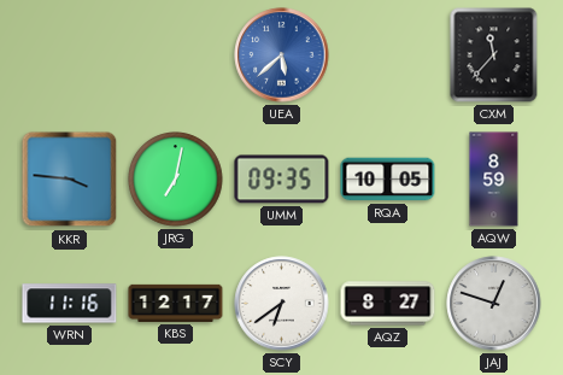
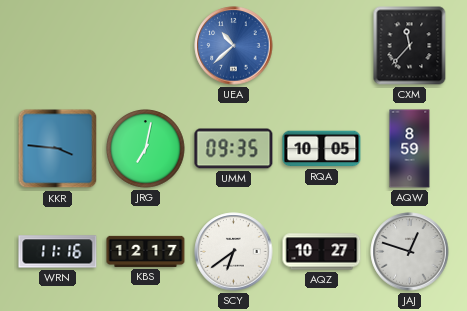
UEA: 5:38 -> 10:38
AQZ: 8:27 -> 10:27
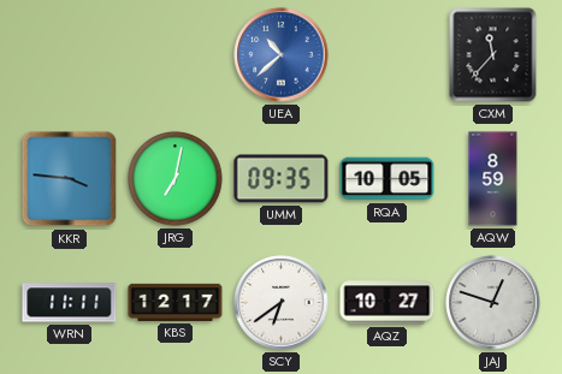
WRN: 11:16 -> 11:11
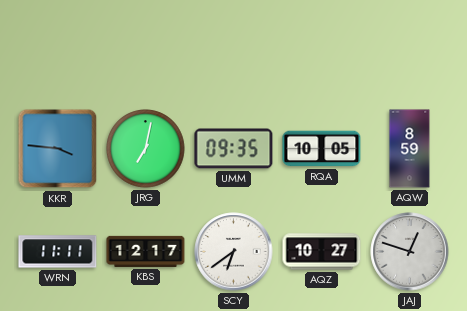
UEA: 10:38 -> none
CXM: 11:37 -> none
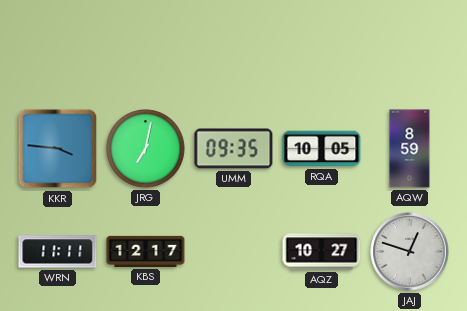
SCY: 6:39 -> none
